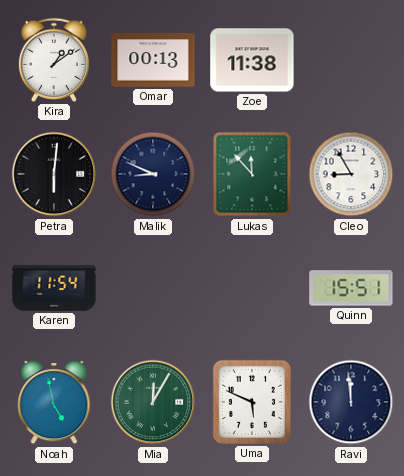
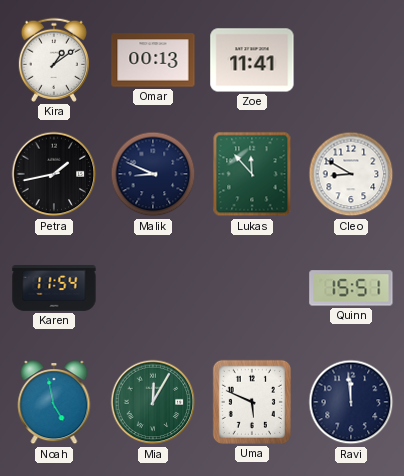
Zoe: 11:38 -> 11:41
Petra: 6:01 -> 1:43
Cleo: 8:55 -> 8:50
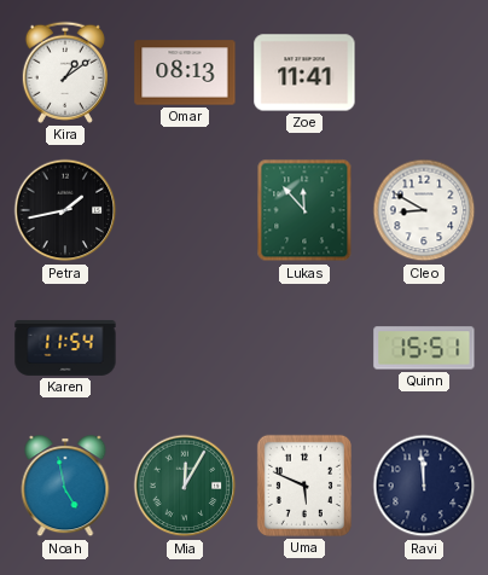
Omar: 00:13 -> 08:13
Malik: 8:49 -> none
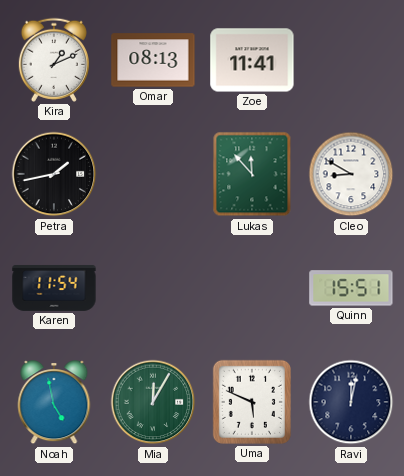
Kira: 1:09 -> 1:11
Ravi: 11:59 -> 12:02
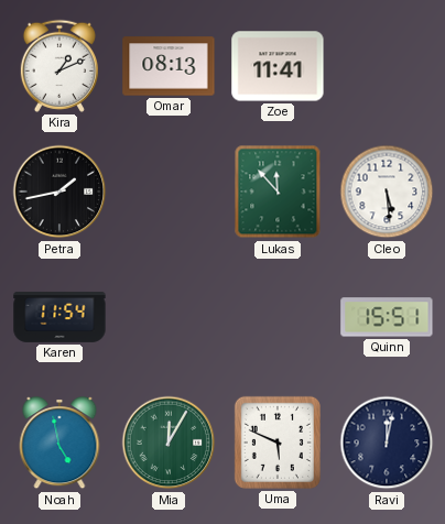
Cleo: 8:50 -> 5:29
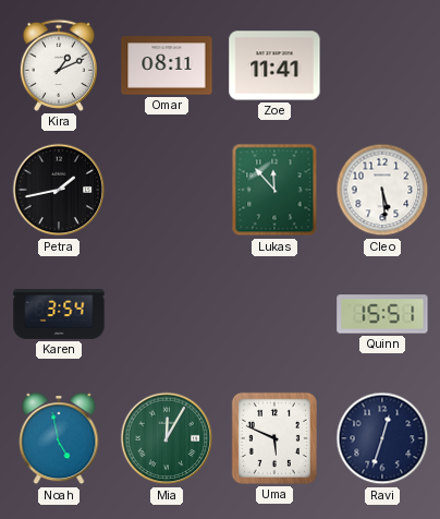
Omar: 08:13 -> 08:11
Karen: 11:54 -> 3:54
Ravi: 12:02 -> 12:33
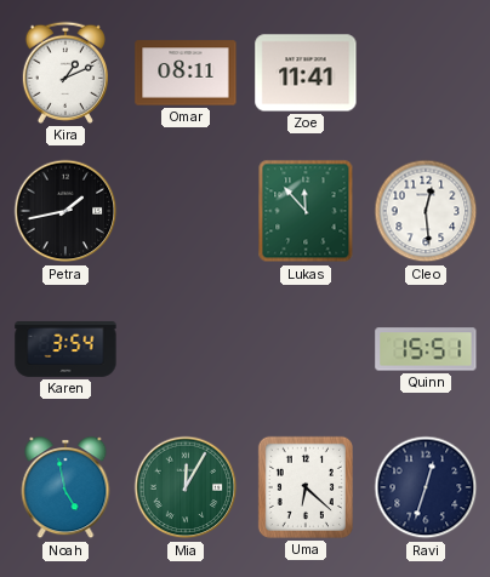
Cleo: 5:29 -> 12:29
Uma: 5:49 -> 6:22
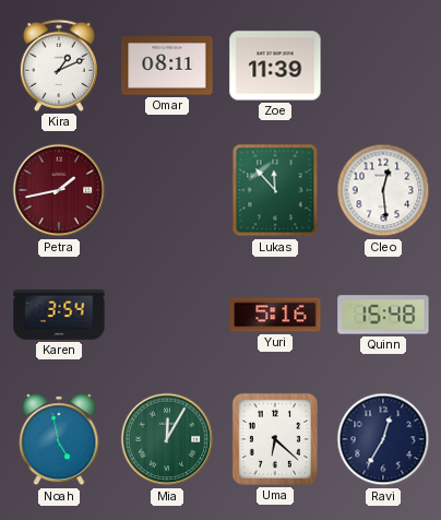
Zoe: 11:41 -> 11:39
Petra dial: black -> burgundy
Yuri: none -> 5:16
Quinn: 15:51 -> 15:48
Ravi: 12:33 -> 12:35
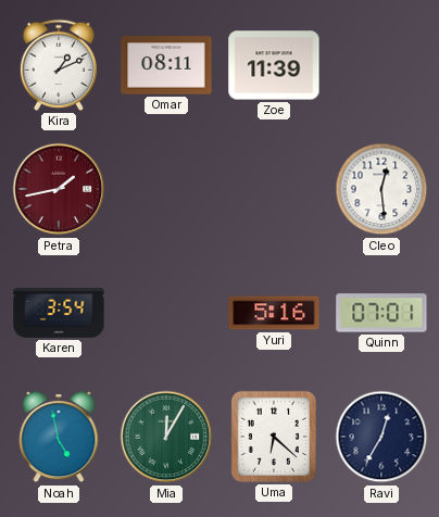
Lukas: 11:53 -> none
Quinn: 15:48 -> 07:01
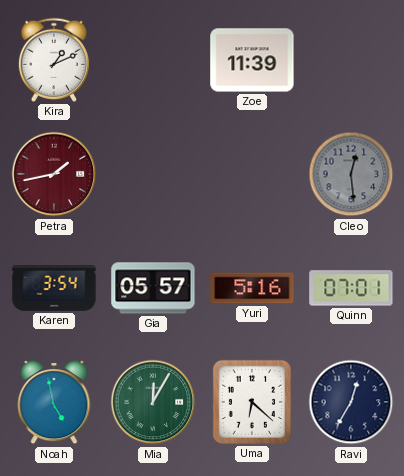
Omar: 08:11 -> none
Cleo dial: white -> grey
Gia: none -> 05:57
